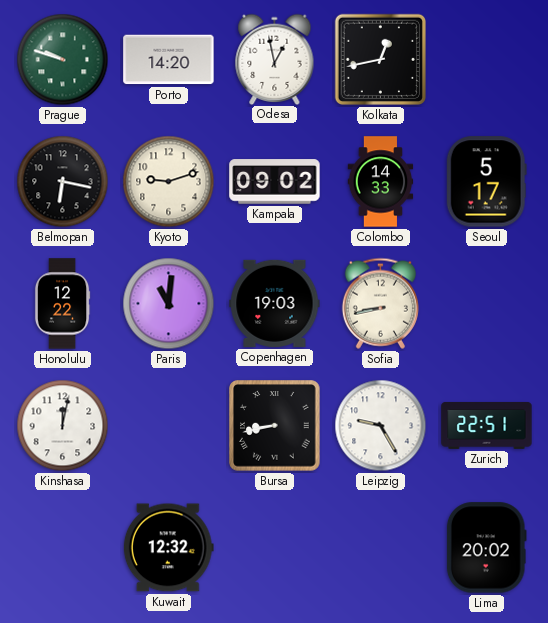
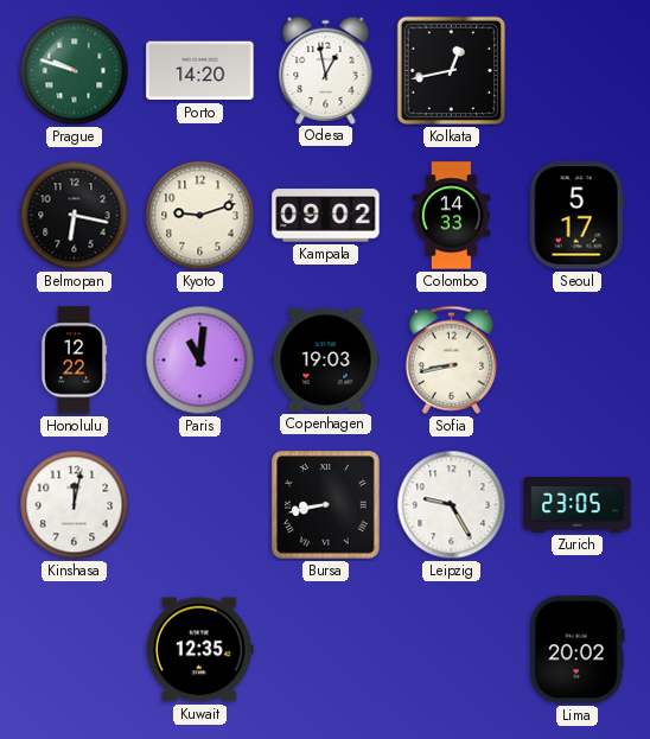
Zurich: 22:51 -> 23:05
Kuwait: 12:32 -> 12:35
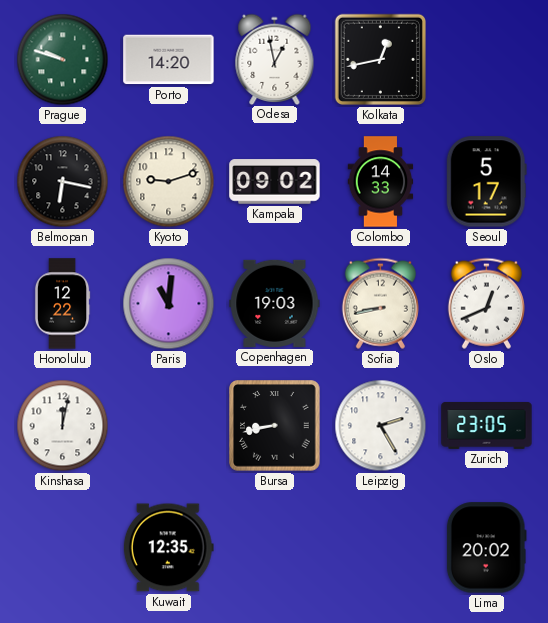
Oslo: none -> 12:41
Leipzig: 9:25 -> 2:25
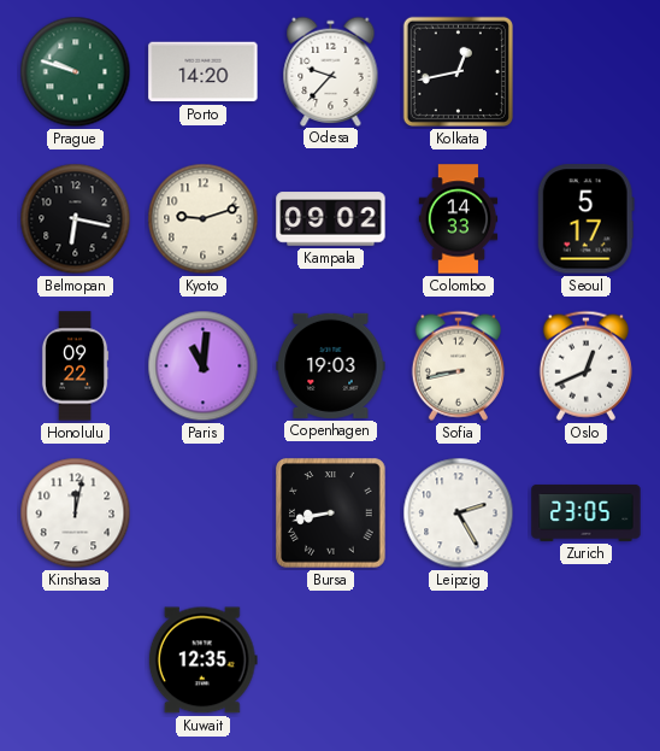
Odesa: 12:58 -> 9:37
Honolulu: 12:22 -> 09:22
Lima: 20:02 -> none
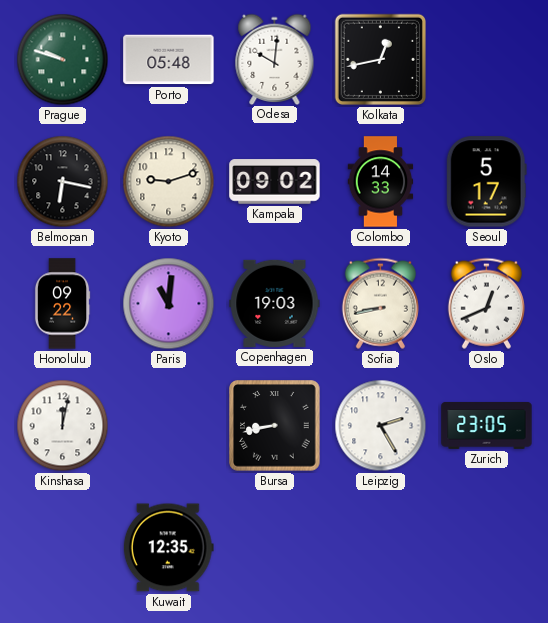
Porto: 14:20 -> 05:48
Odesa: 9:37 -> 10:01
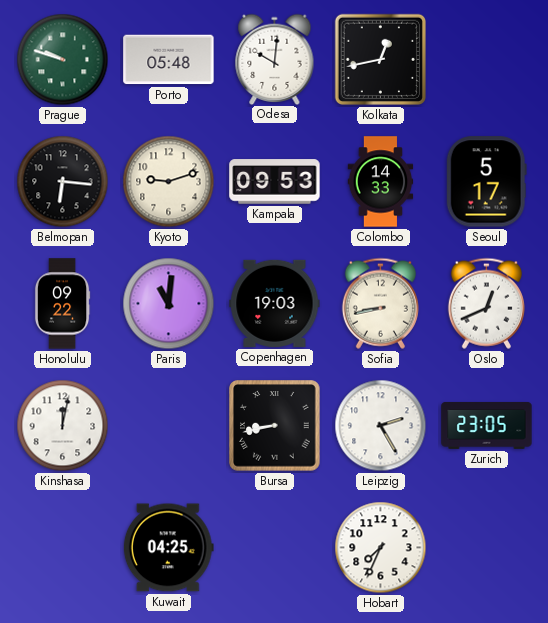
Belmopan: 6:17 -> 6:16
Kampala: 09:02 -> 09:53
Kuwait: 12:35 -> 04:25
Hobart: none -> 7:34
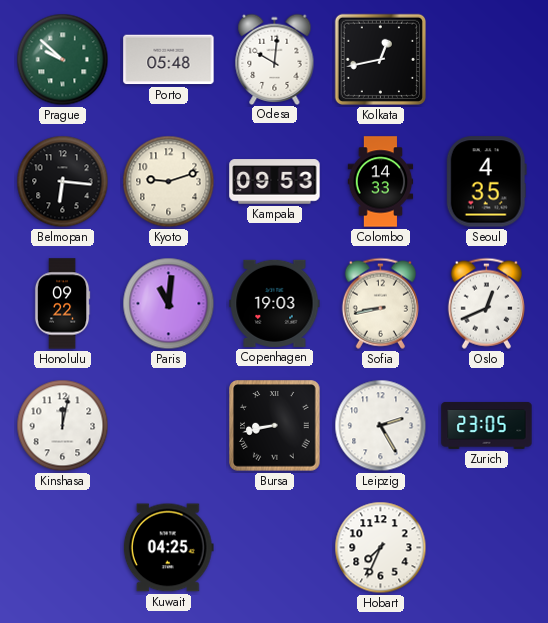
Prague: 9:48 -> 9:52
Seoul: 5:17 -> 4:35
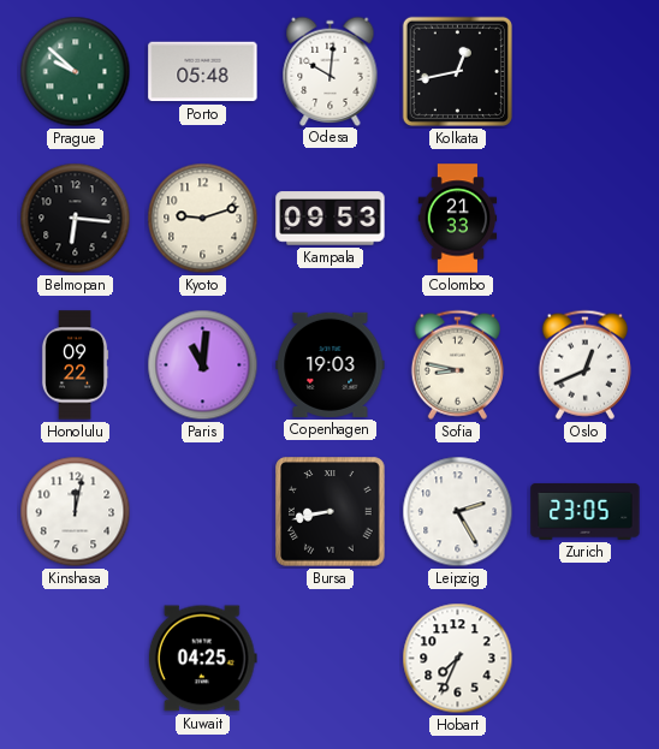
Colombo: 14:33 -> 21:33
Seoul: 4:35 -> none
Sofia: 8:43 -> 8:47
